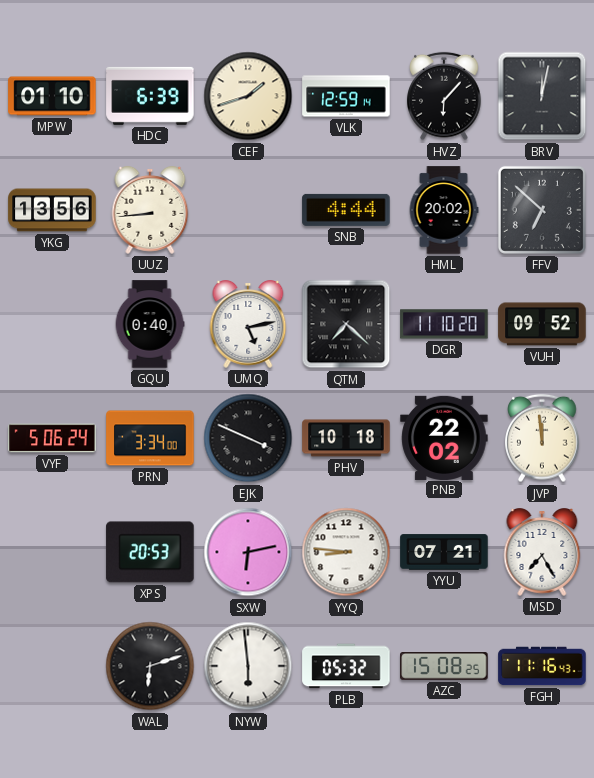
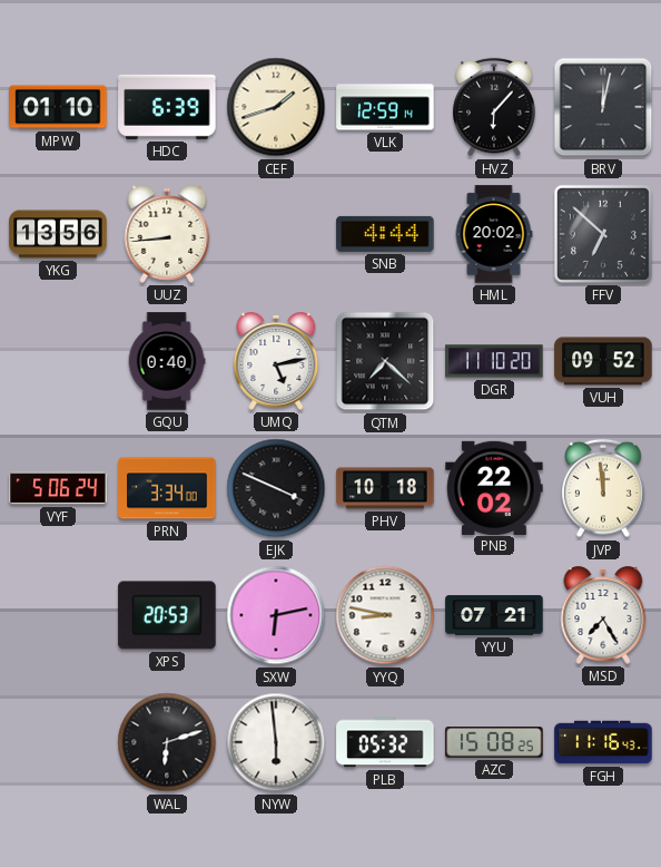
YYQ: 8:46 -> 8:47
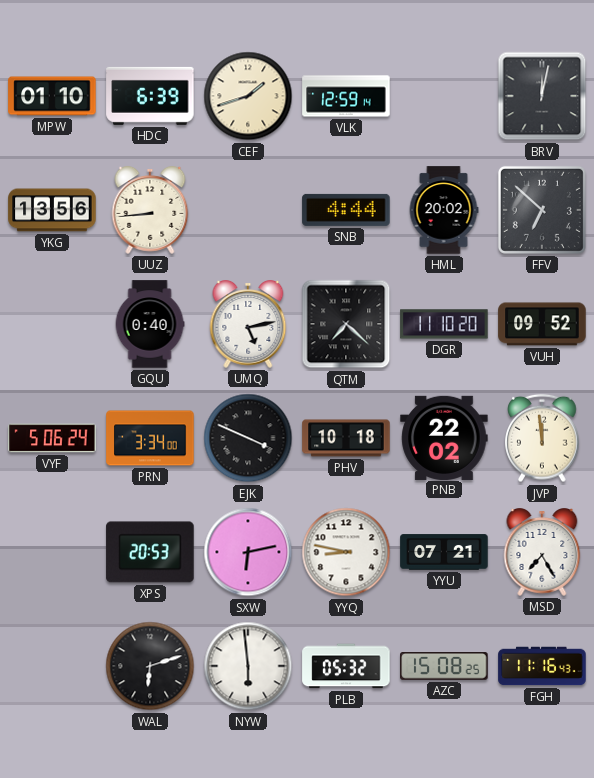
HVZ: 6:07 -> none
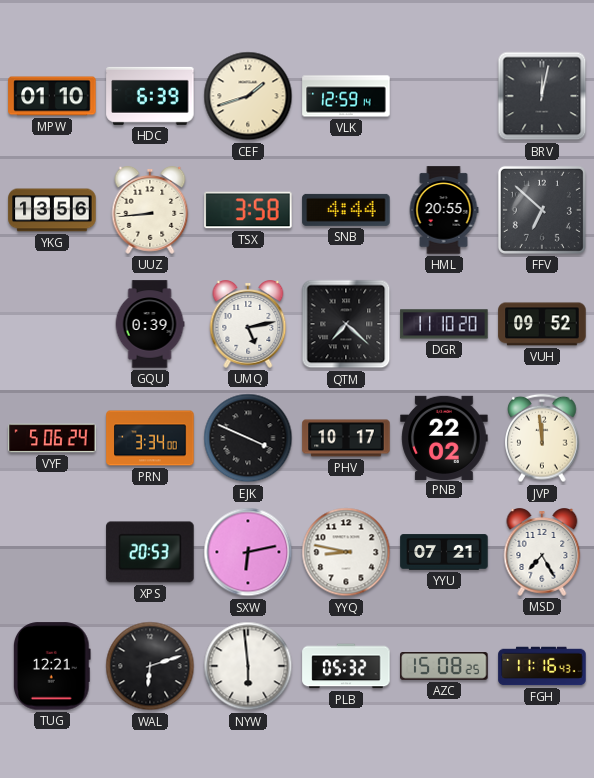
TSX: none -> 3:58
HML: 20:02 -> 20:55
GQU: 0:40 -> 0:39
PHV: 10:18 -> 10:17
TUG: none -> 12:21
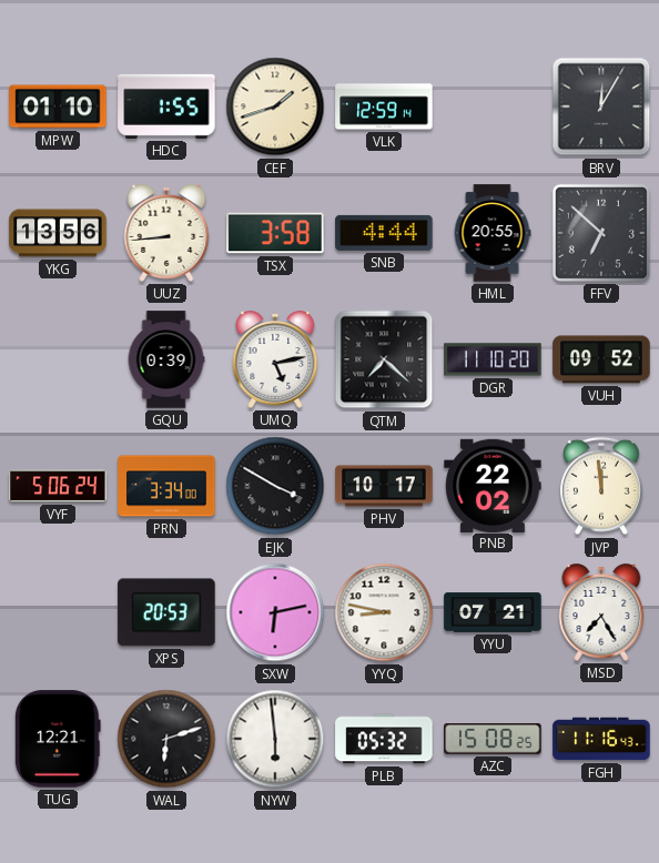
HDC: 6:39 -> 1:55
BRV: 12:02 -> 12:05
EJK: 3:49 -> 3:50
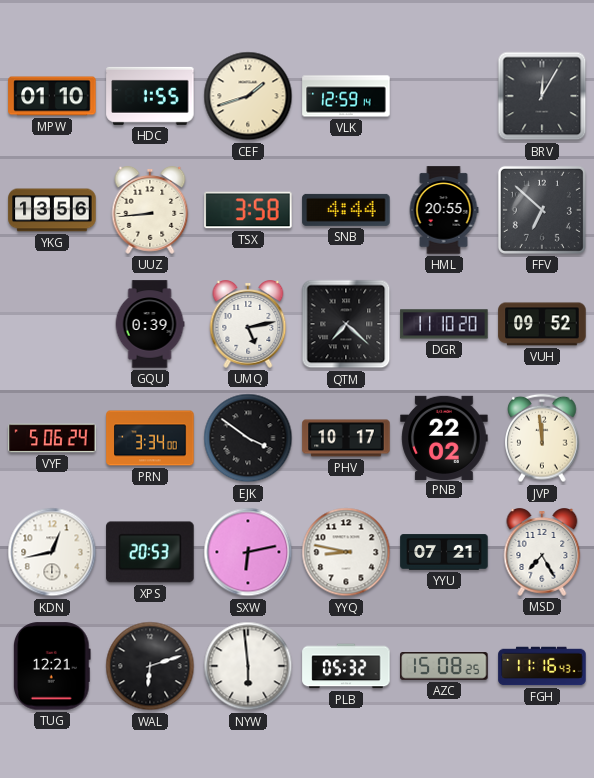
EJK: 3:50 -> 3:51
KDN: none -> 12:43
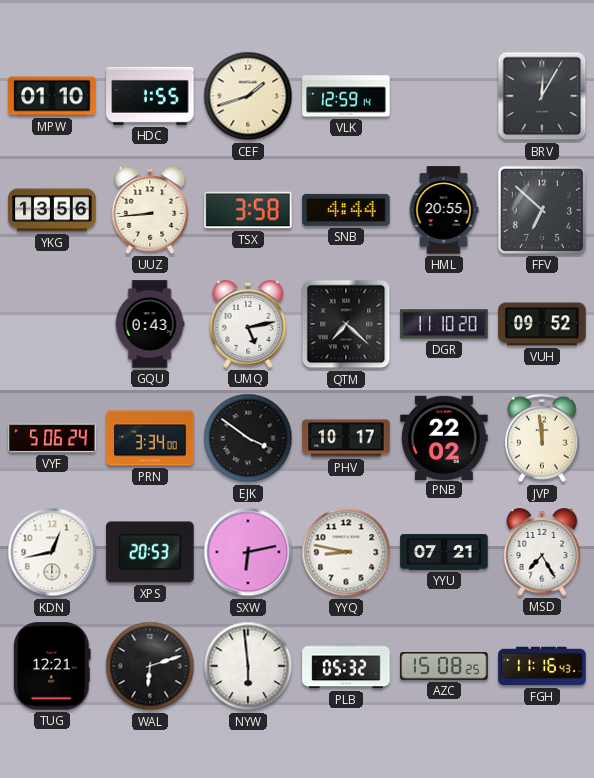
GQU: 0:39 -> 0:43
